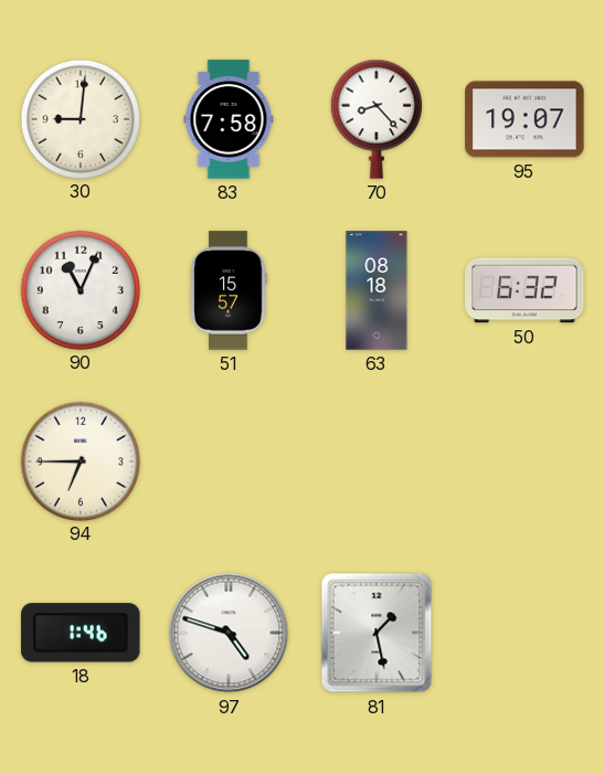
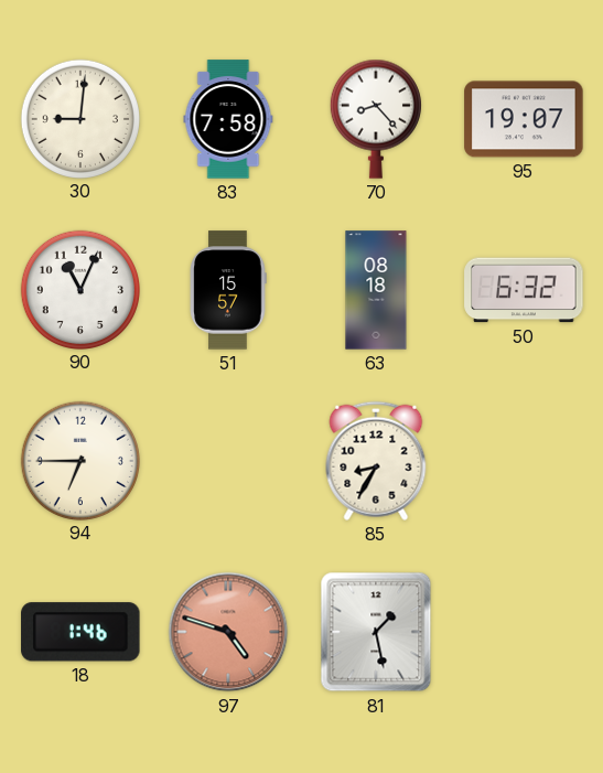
85: none -> 8:35
97 dial: white -> salmon
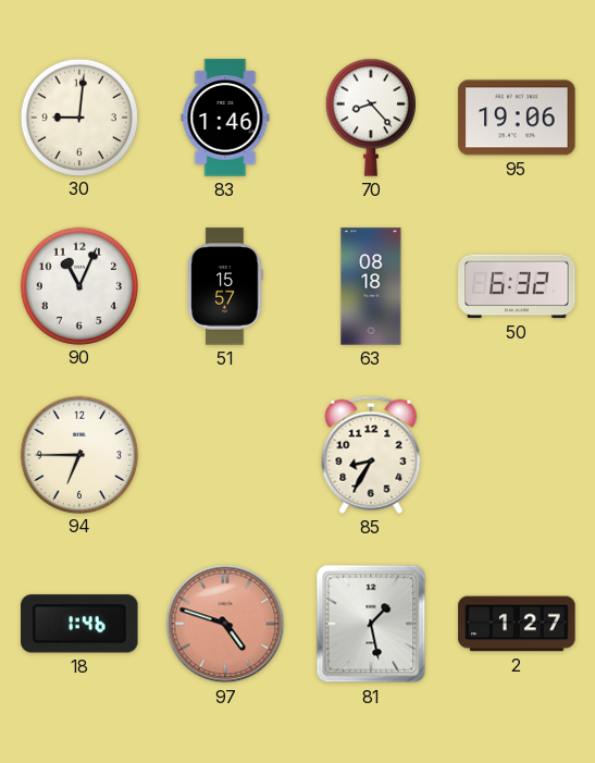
83: 7:58 -> 1:46
95: 19:07 -> 19:06
2: none -> 1:27
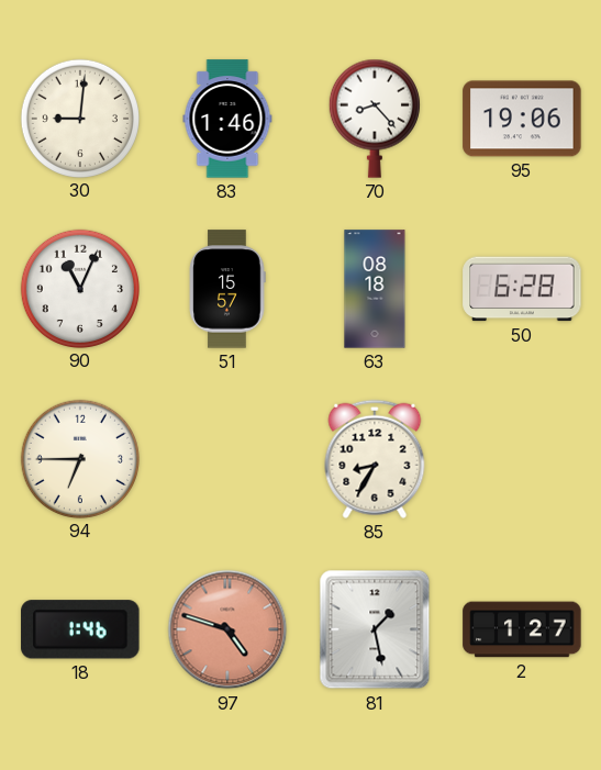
50: 6:32 -> 6:28
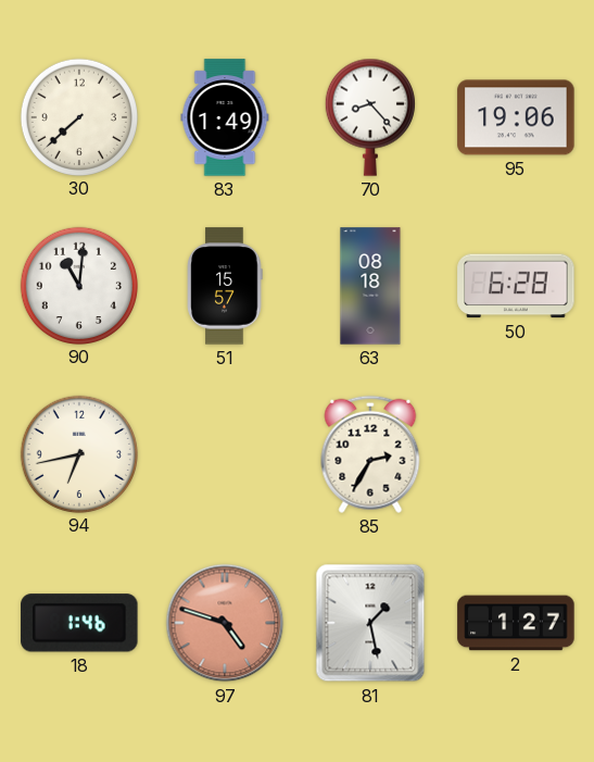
30: 9:01 -> 7:38
83: 1:46 -> 1:49
90: 11:04 -> 11:01
94: 6:45 -> 6:43
85: 8:35 -> 2:35
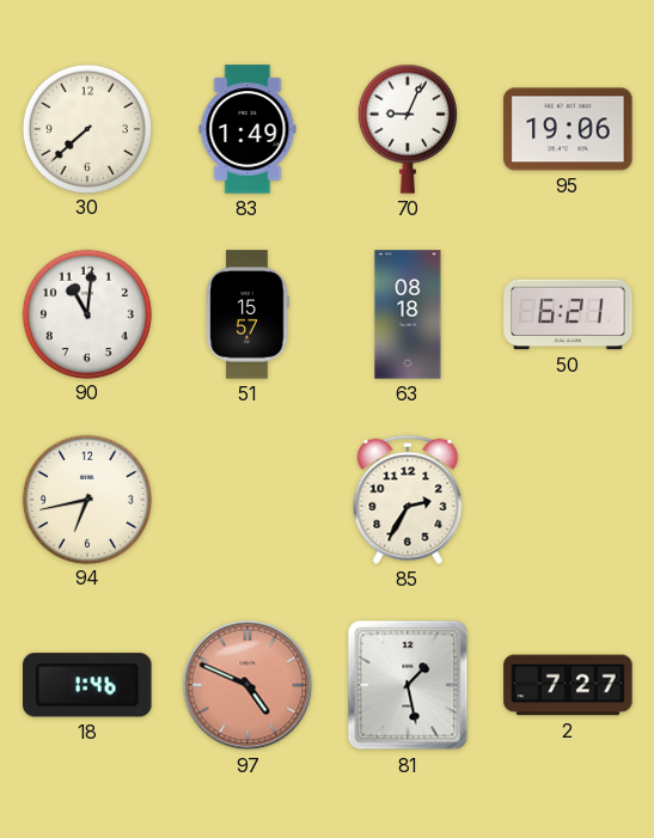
70: 8:23 -> 9:04
50: 6:28 -> 6:21
97: 4:48 -> 4:49
2: 1:27 -> 7:27
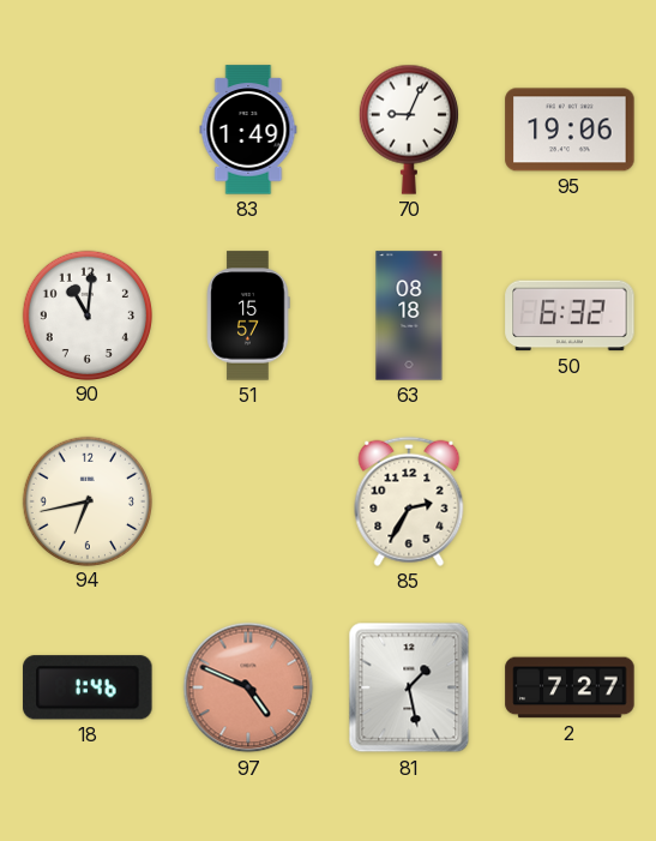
30: 7:38 -> none
50: 6:21 -> 6:32
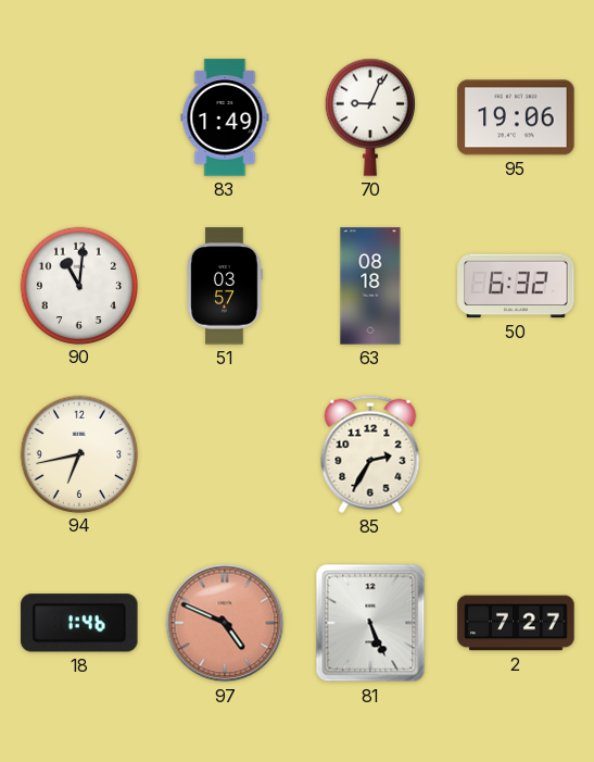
51: 15:57 -> 03:57
81: 1:28 -> 5:26
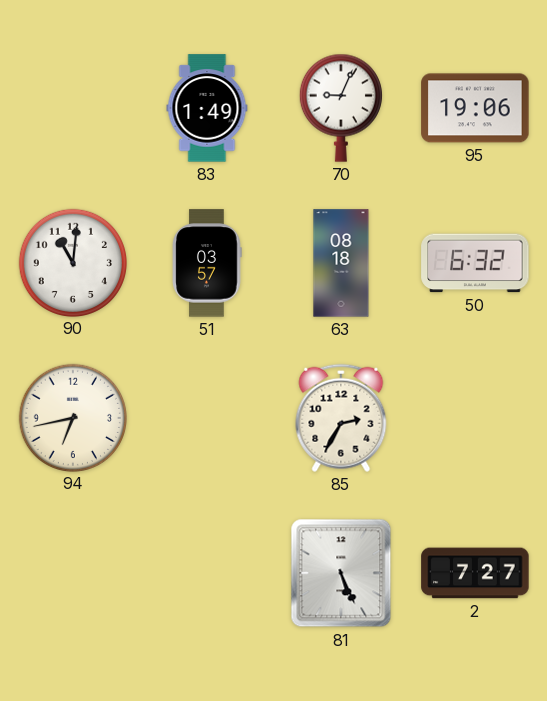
18: 1:46 -> none
97: 4:49 -> none
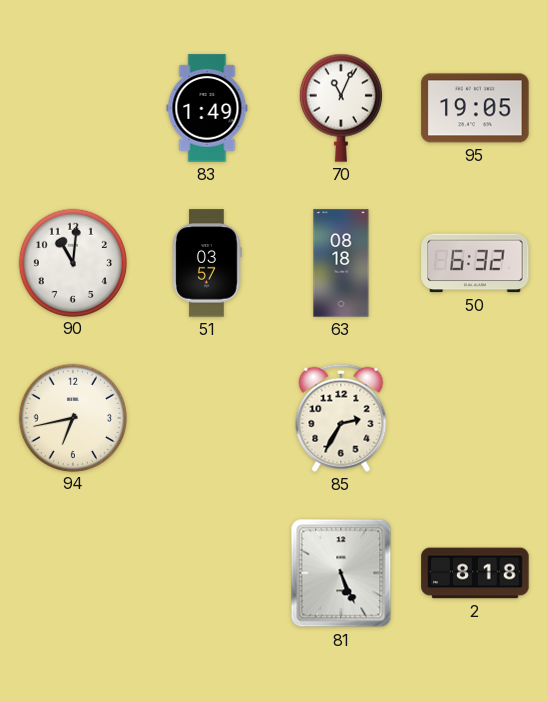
70: 9:04 -> 11:04
95: 19:06 -> 19:05
2: 7:27 -> 8:18
